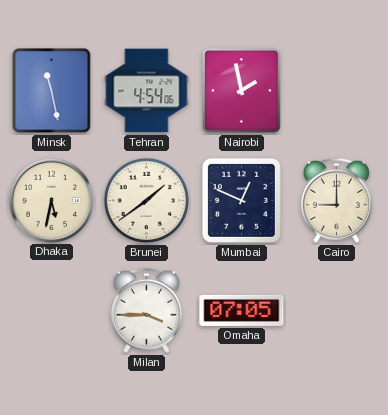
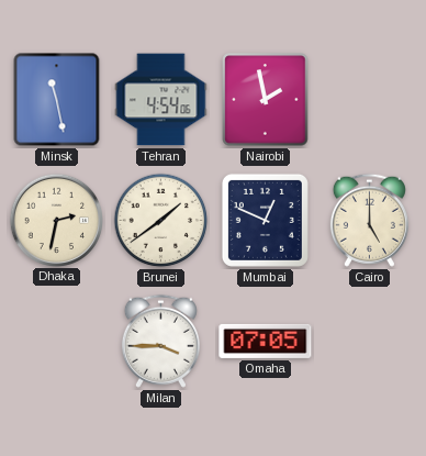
Dhaka: 5:32 -> 2:32
Cairo: 9:00 -> 5:00
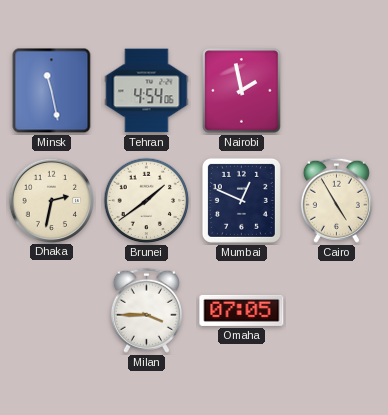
Cairo: 5:00 -> 4:55
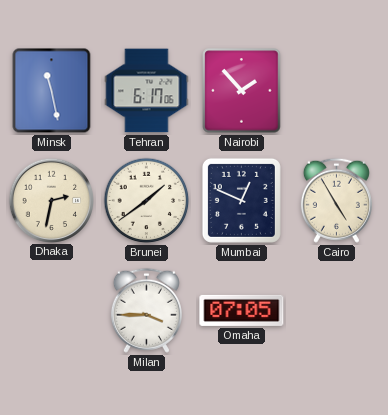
Tehran: 4:54 -> 6:17
Nairobi: 1:58 -> 1:53
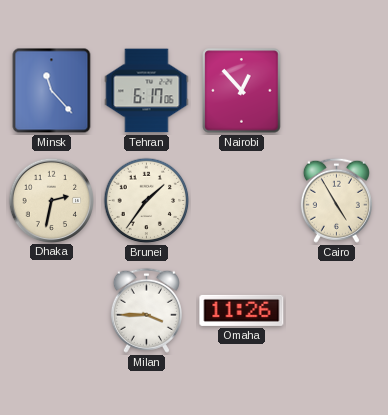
Minsk: 11:28 -> 11:23
Nairobi: 1:53 -> 12:53
Brunei: 1:39 -> 1:36
Mumbai: 12:49 -> none
Omaha: 07:05 -> 11:26
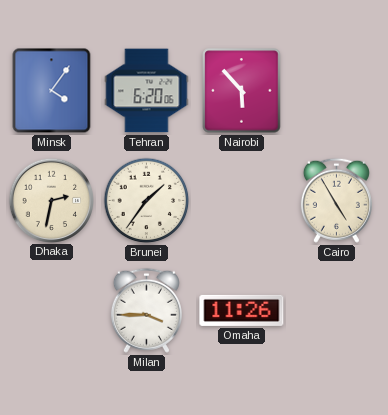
Minsk: 11:23 -> 4:06
Tehran: 6:17 -> 6:20
Nairobi: 12:53 -> 5:53
